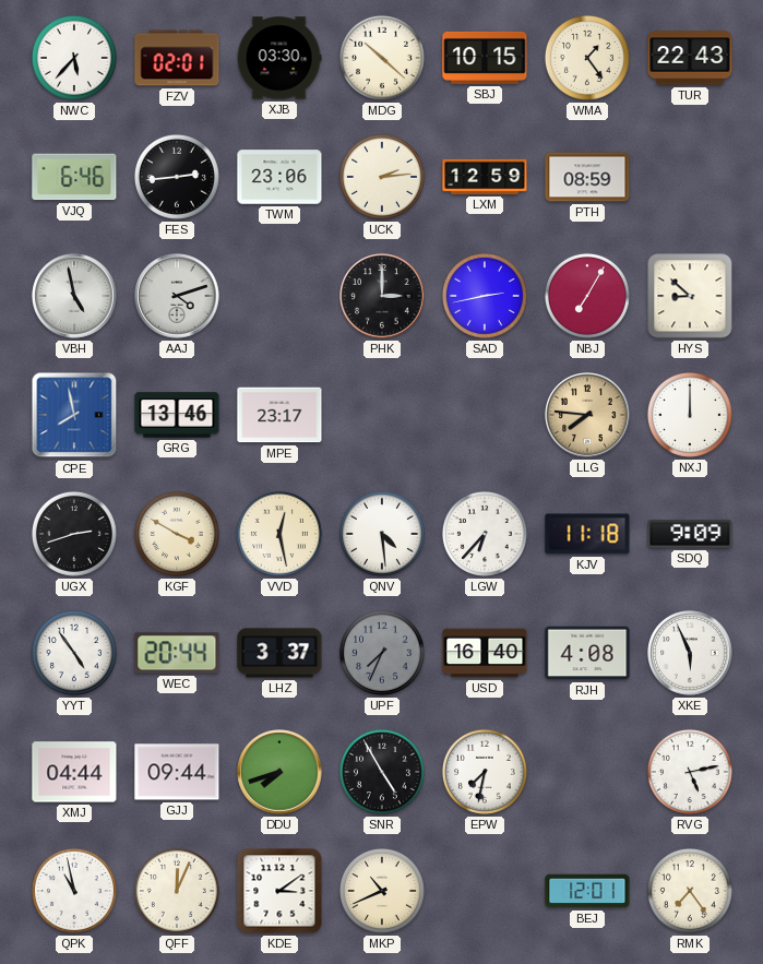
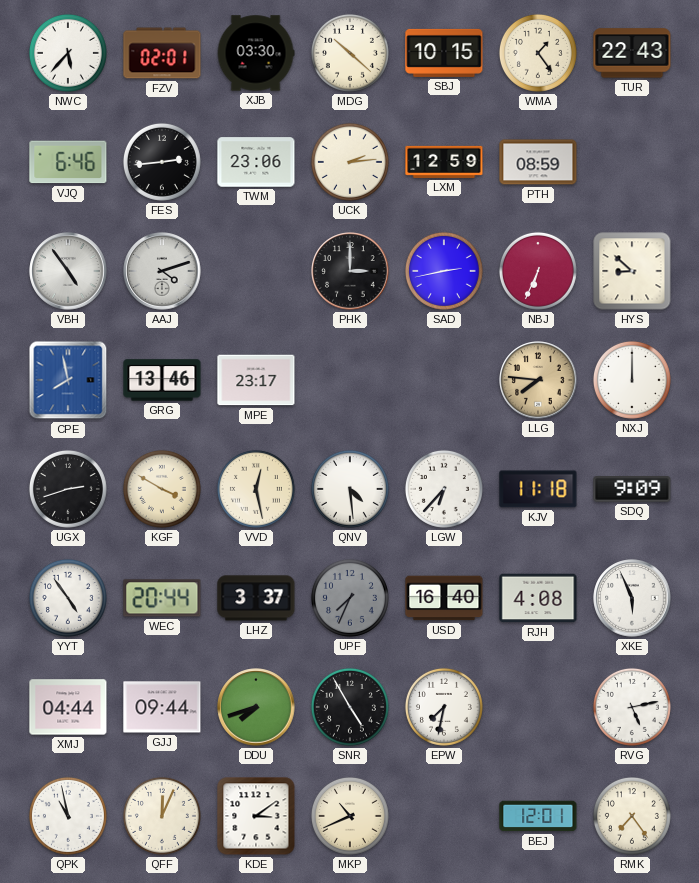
VBH: 4:58 -> 4:54
NBJ: 7:05 -> 6:34
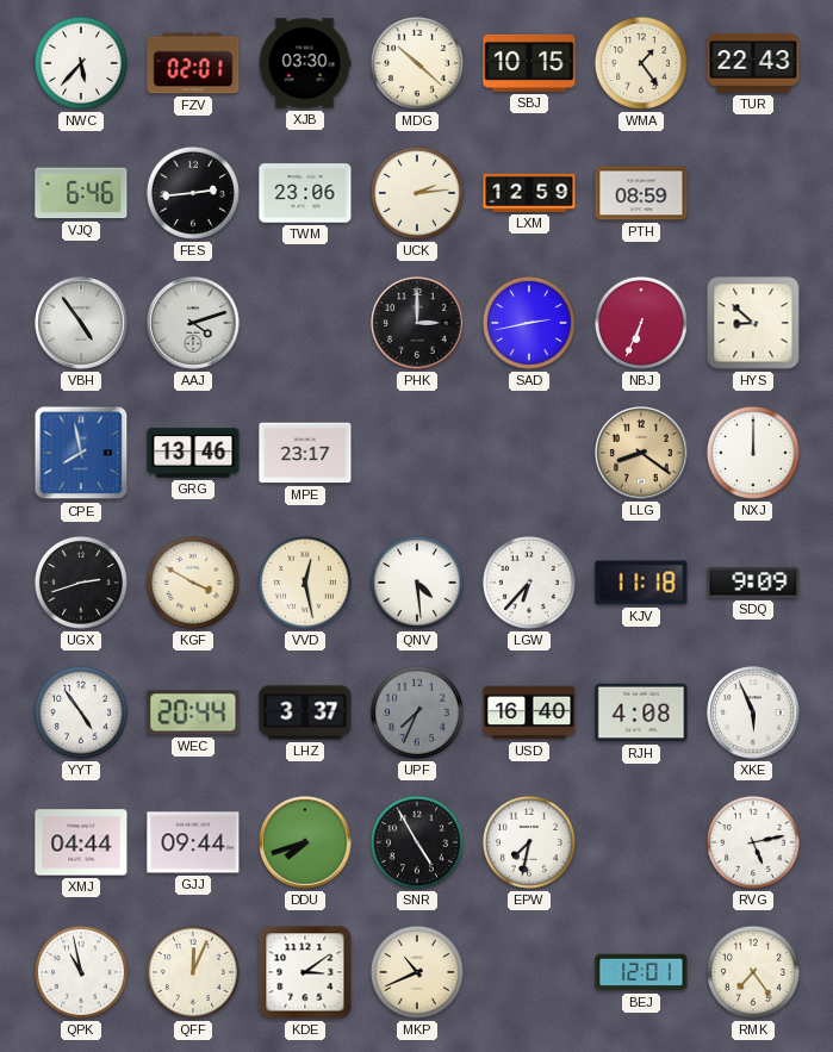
LLG: 7:46 -> 8:21
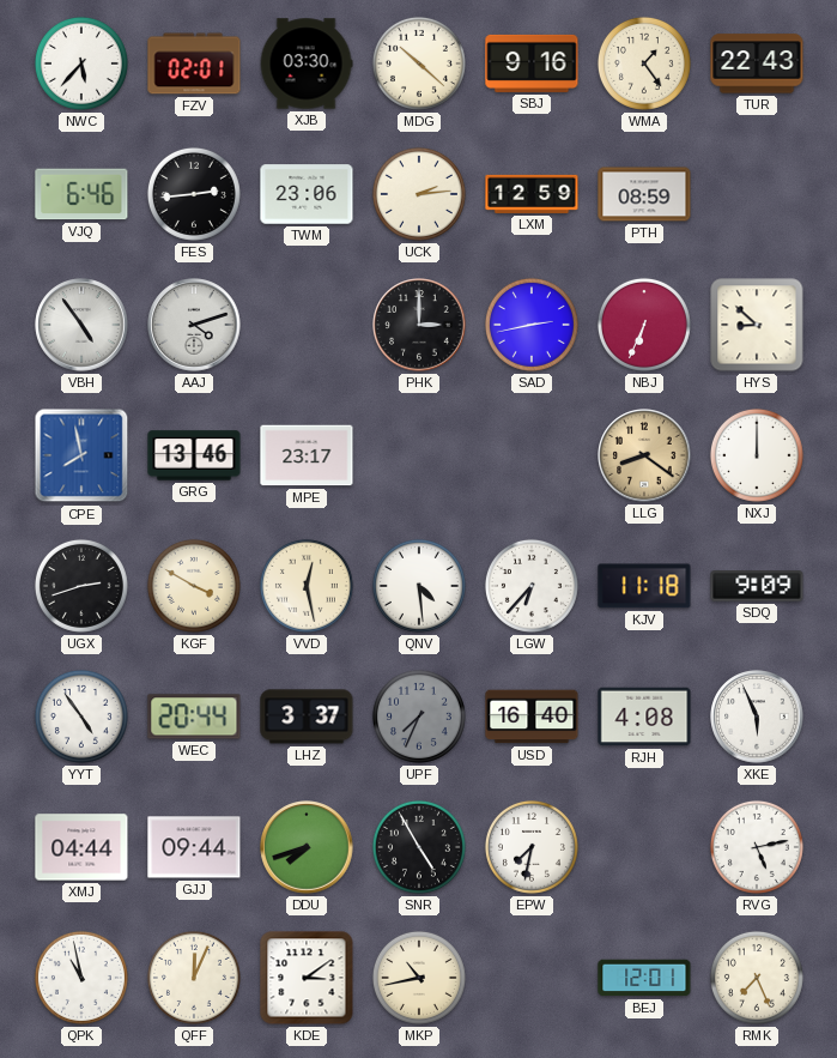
SBJ: 10:15 -> 9:16
MKP: 10:41 -> 10:43
RMK: 7:24 -> 7:26
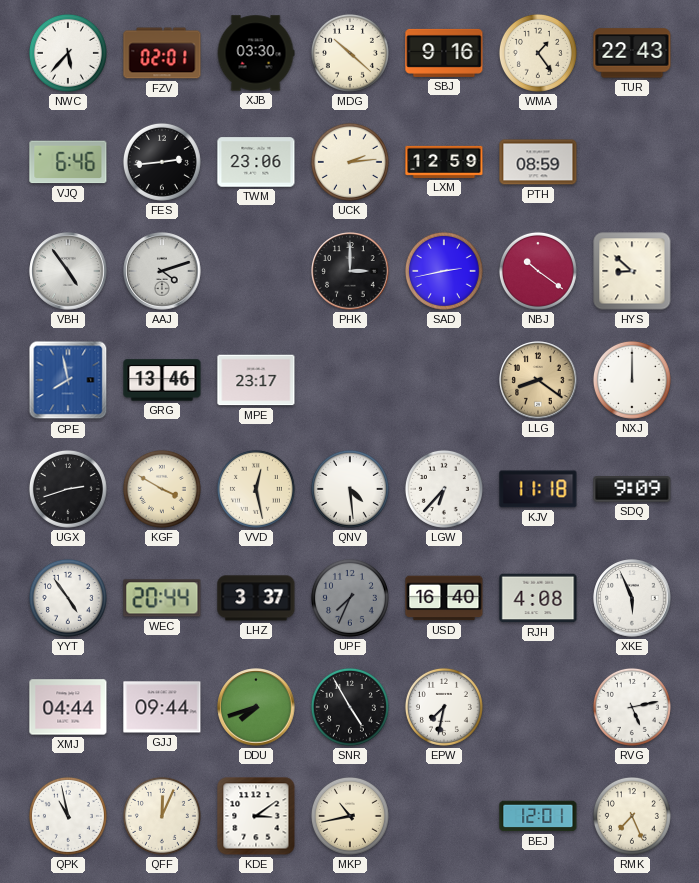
NBJ: 6:34 -> 10:21
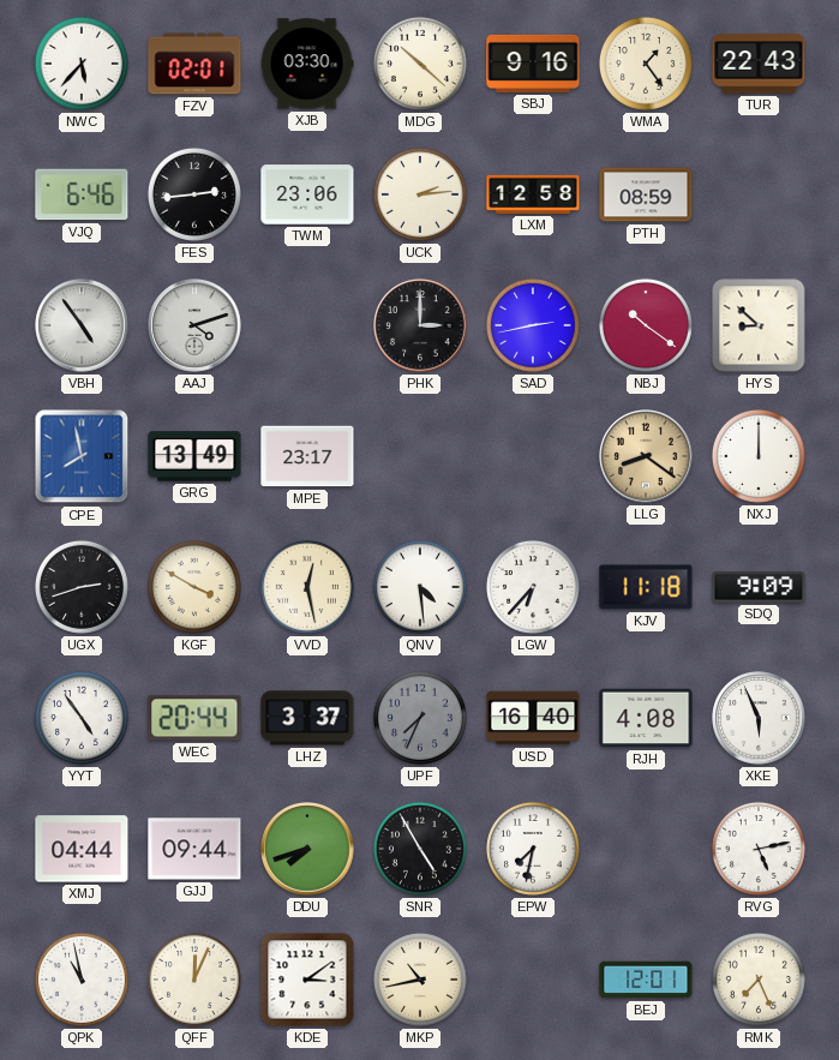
LXM: 12:59 -> 12:58
GRG: 13:46 -> 13:49
